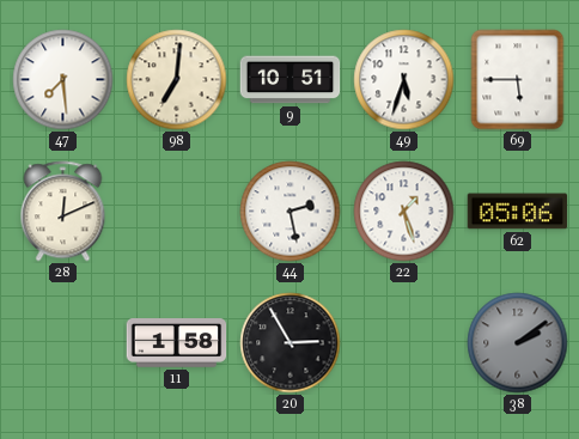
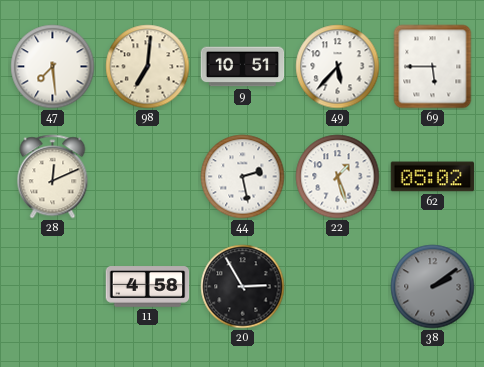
49: 5:33 -> 5:37
62: 05:06 -> 05:02
11: 1:58 -> 4:58
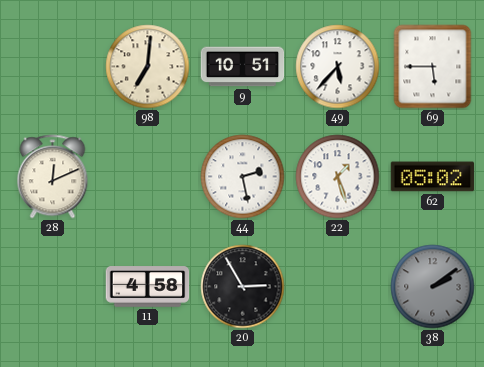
47: 7:29 -> none
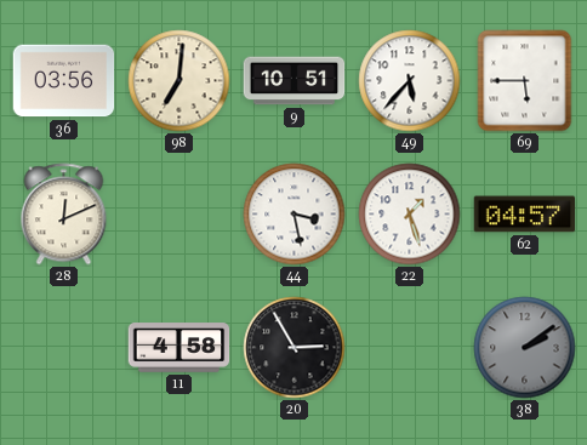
36: none -> 03:56
44: 2:28 -> 3:28
62: 05:02 -> 04:57
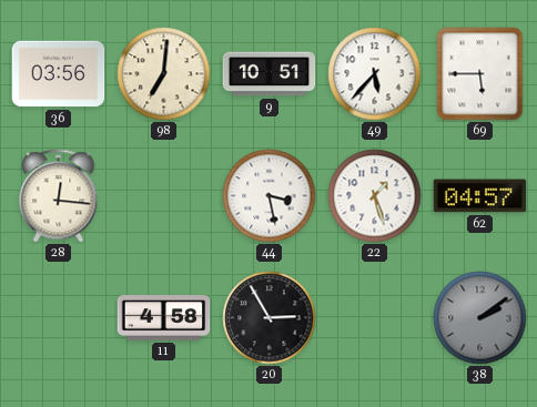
28: 12:11 -> 12:16
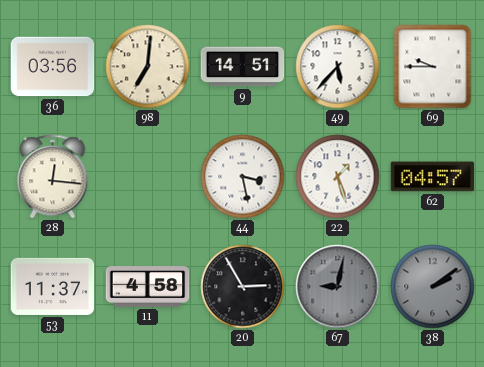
9: 10:51 -> 14:51
69: 5:45 -> 9:45
53: none -> 11:37
67: none -> 9:02
